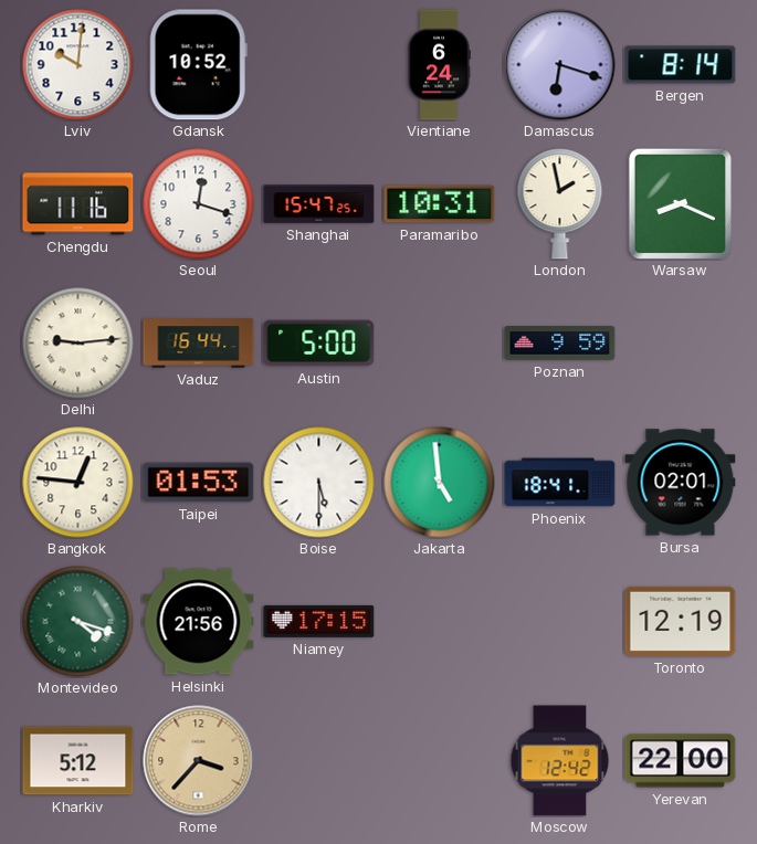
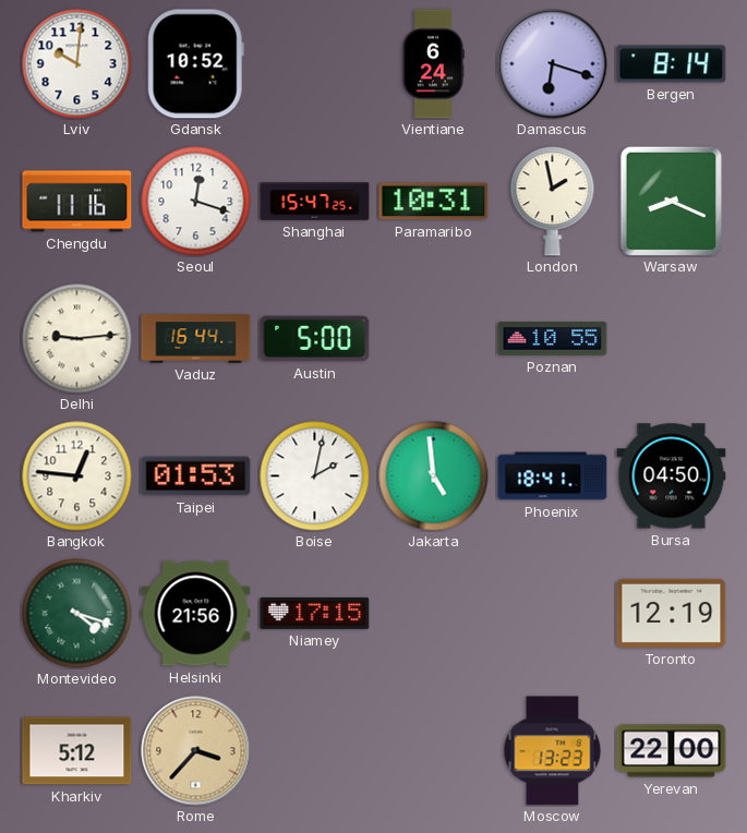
Poznan: 9:59 -> 10:55
Boise: 5:30 -> 2:02
Bursa: 02:01 -> 04:50
Moscow: 12:42 -> 13:23
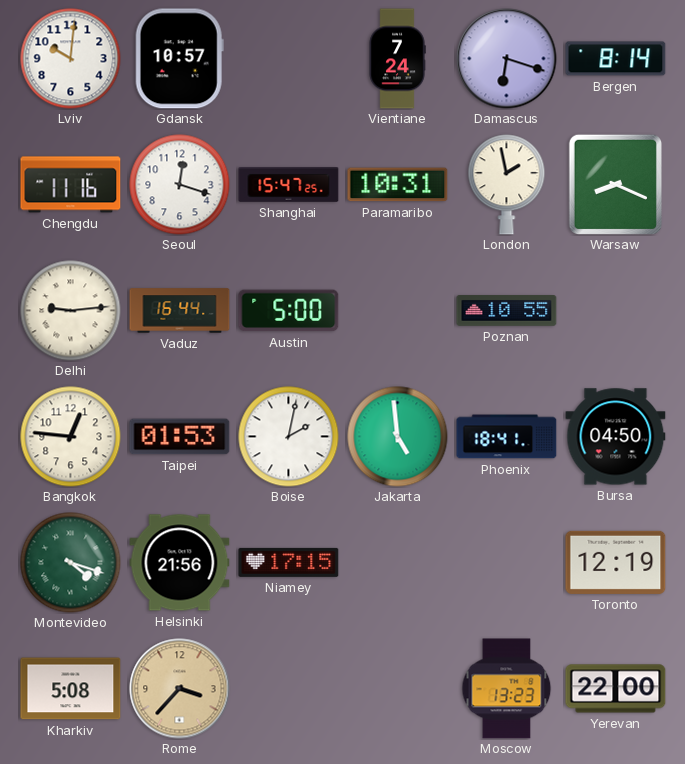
Gdansk: 10:52 -> 10:57
Vientiane: 6:24 -> 7:24
Kharkiv: 5:12 -> 5:08
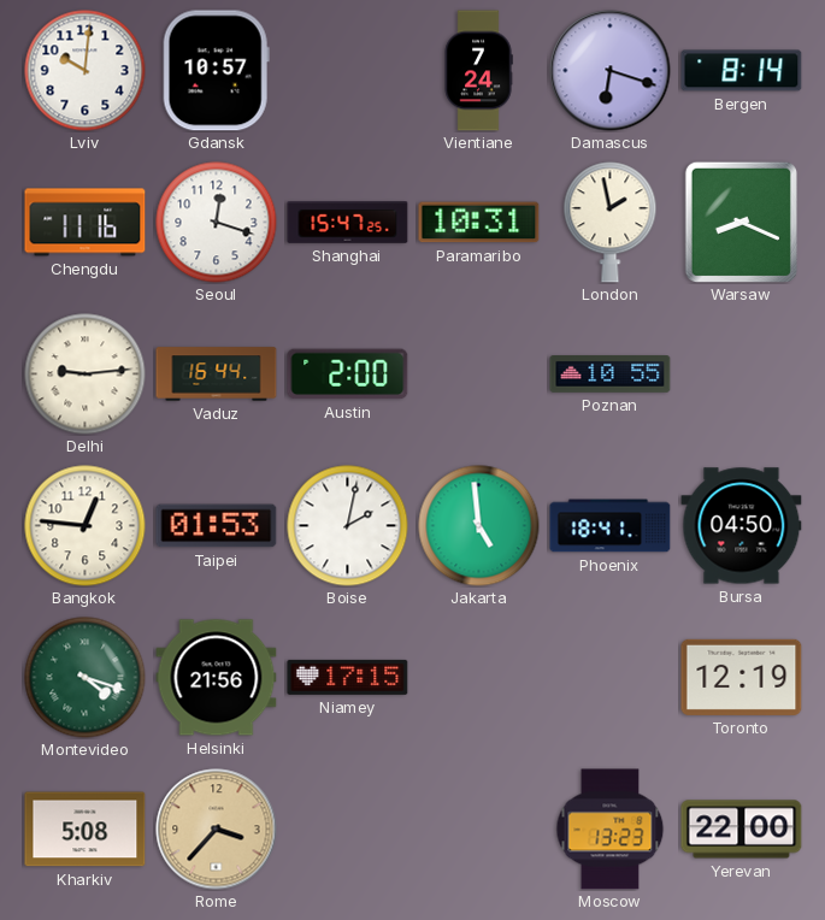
Austin: 5:00 -> 2:00
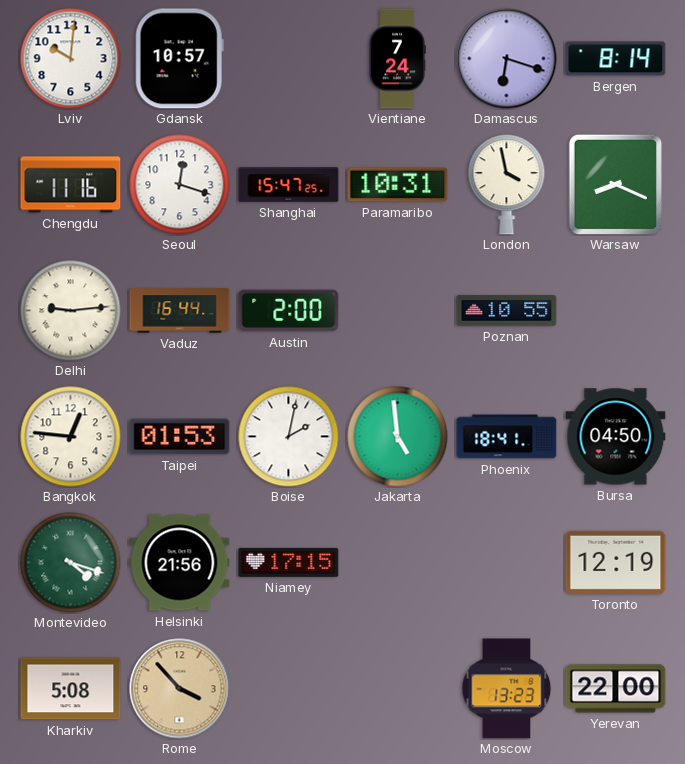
London: 1:58 -> 3:58
Rome: 3:37 -> 3:53
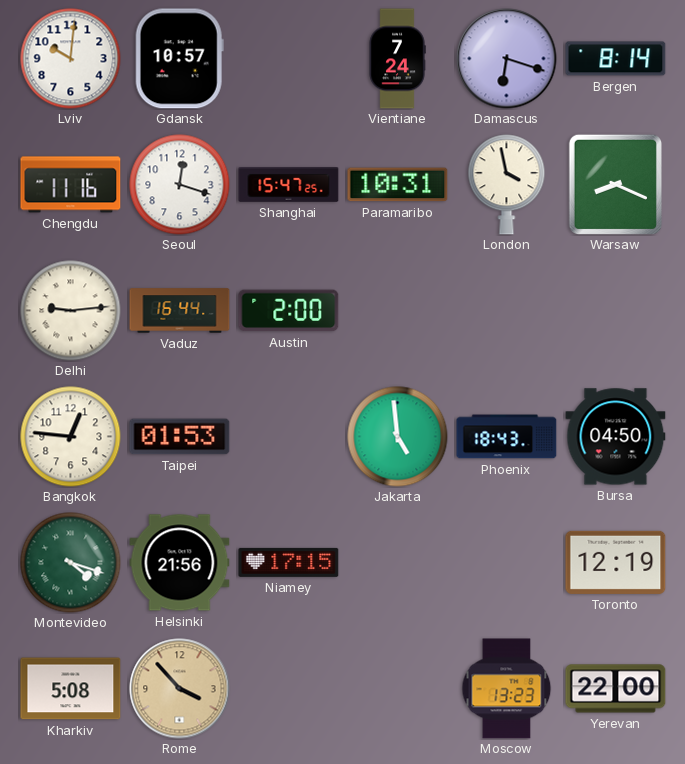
Poznan: 10:55 -> none
Boise: 2:02 -> none
Phoenix: 18:41 -> 18:43
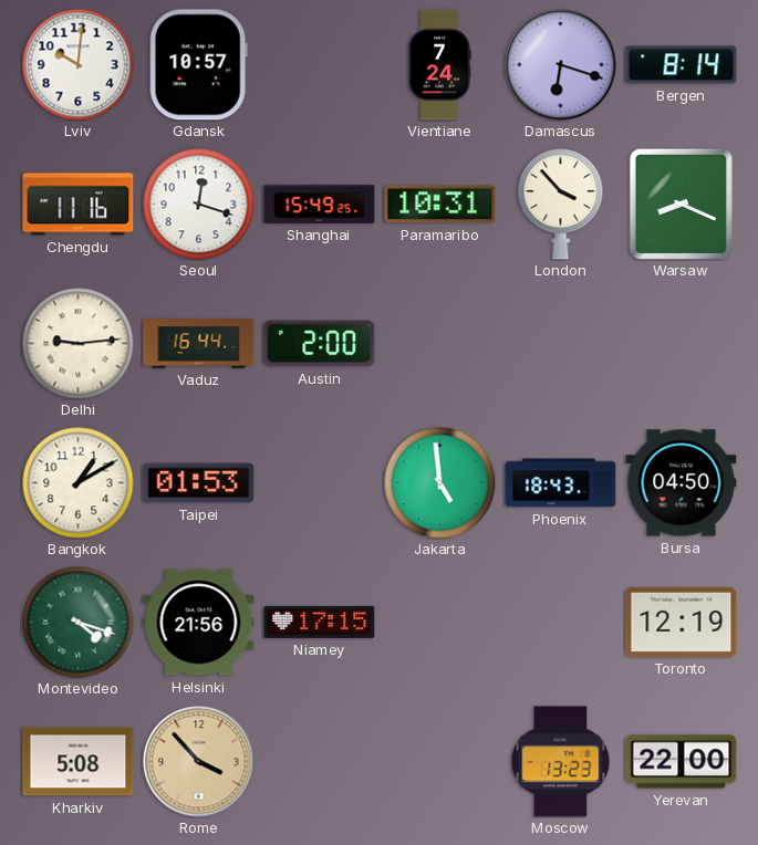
Shanghai: 15:47 -> 15:49
London: 3:58 -> 3:53
Bangkok: 12:46 -> 1:10
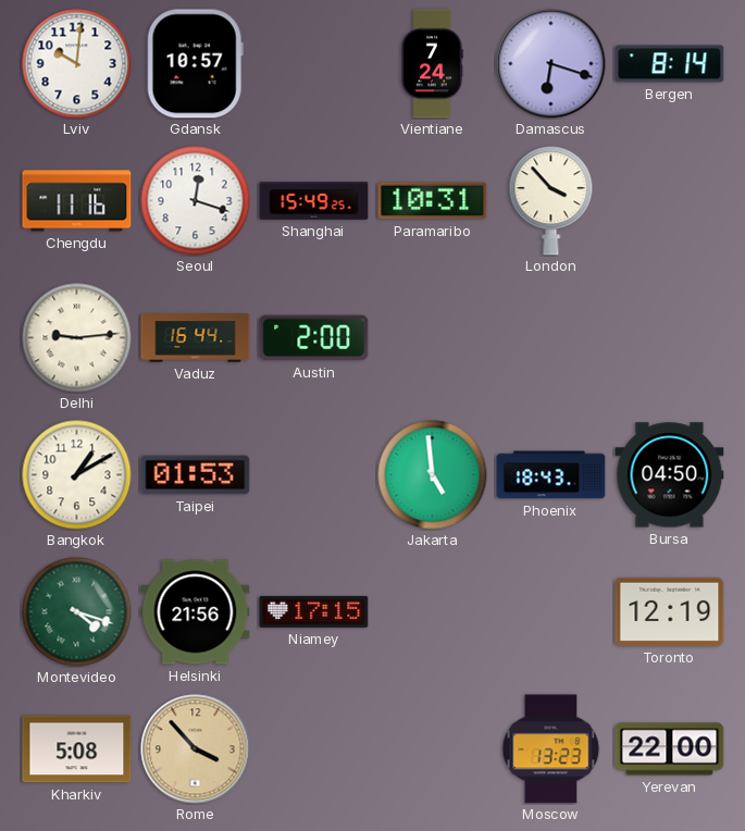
Warsaw: 8:19 -> none
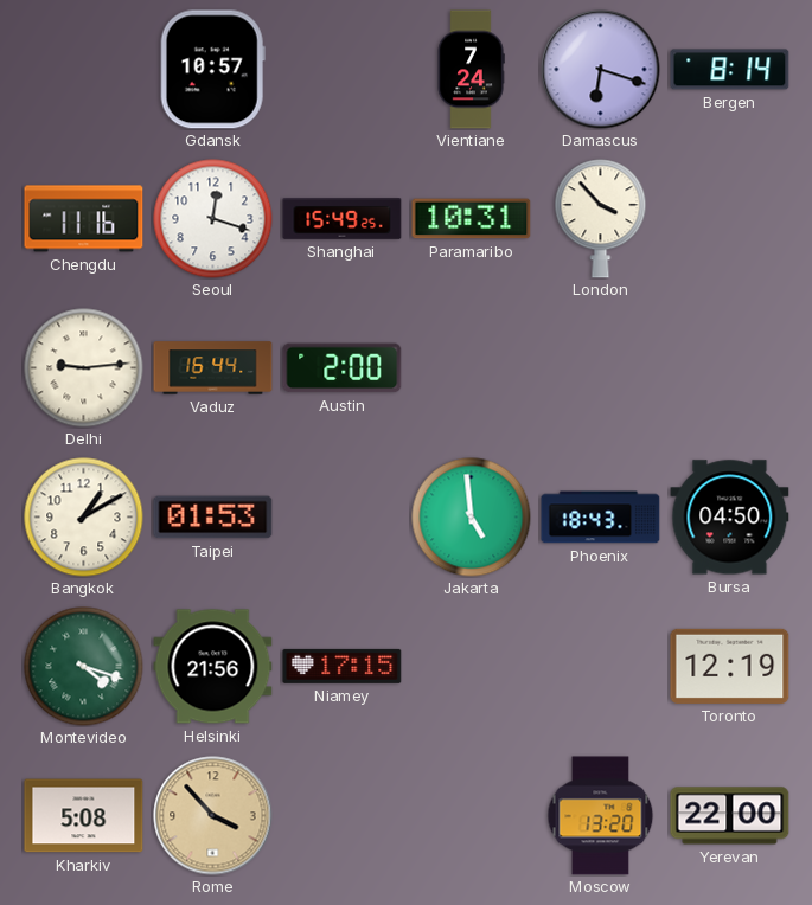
Lviv: 10:01 -> none
Moscow: 13:23 -> 13:20
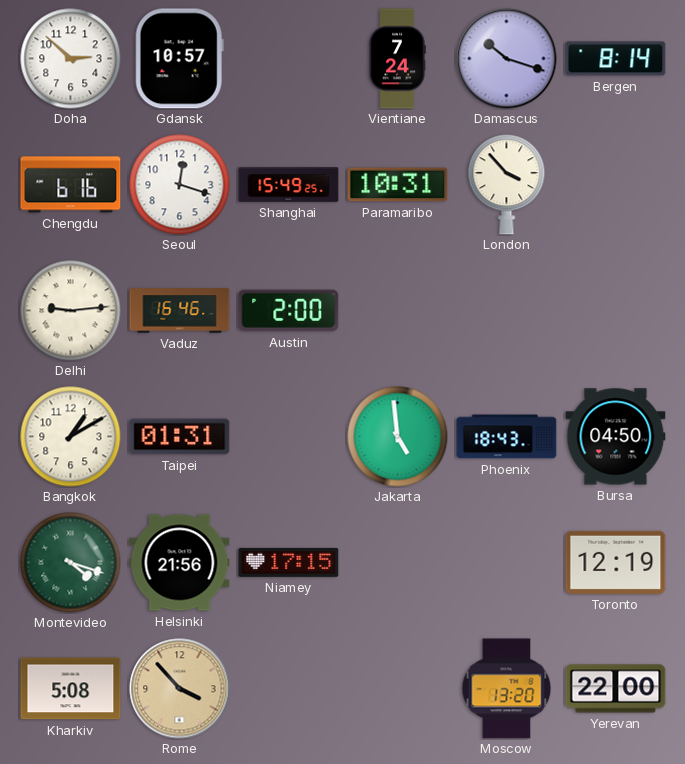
Doha: none -> 2:52
Damascus: 6:18 -> 10:18
Chengdu: 11:16 -> 6:16
Vaduz: 16:44 -> 16:46
Taipei: 01:53 -> 01:31
